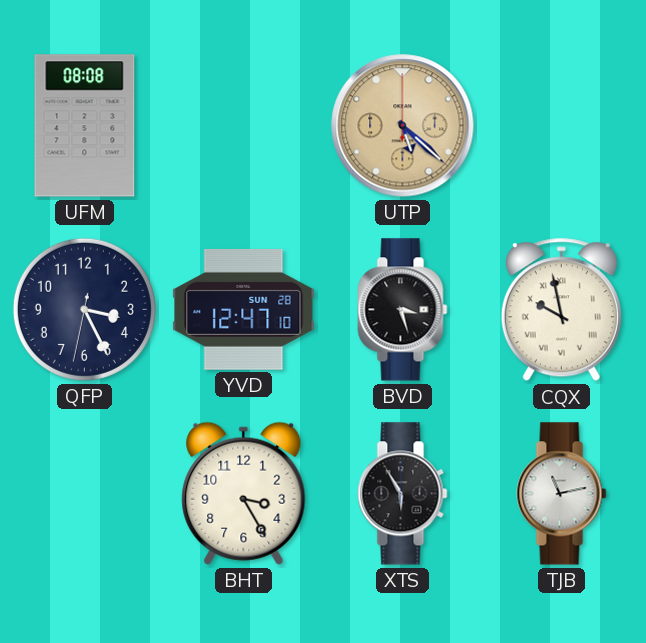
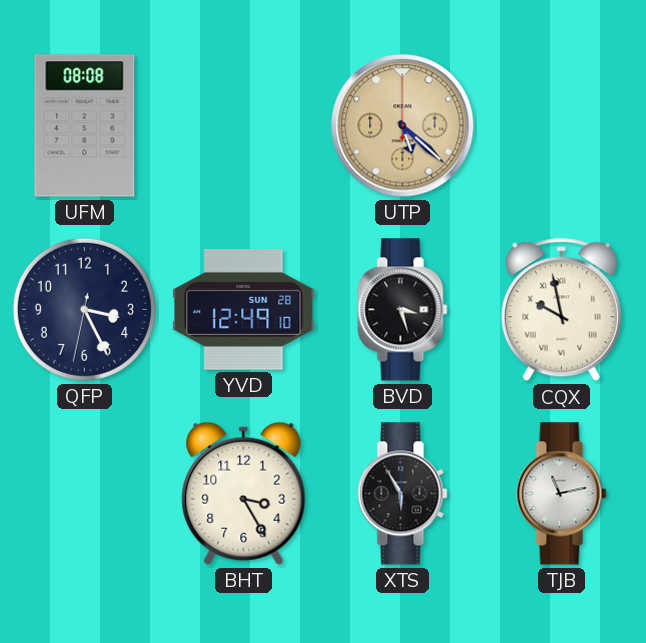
YVD: 12:47 -> 12:49
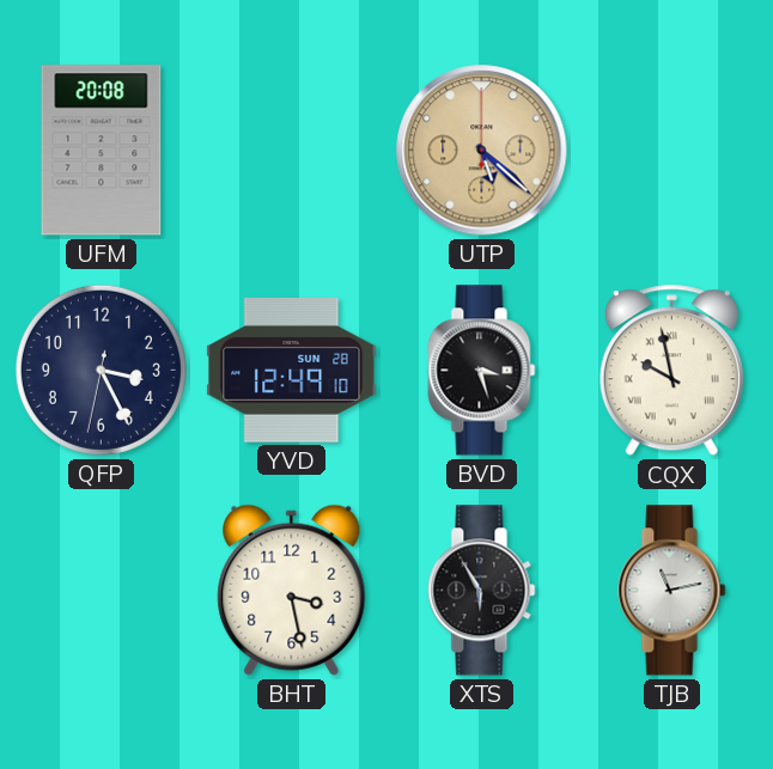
UFM: 08:08 -> 20:08
BHT: 3:25 -> 3:28
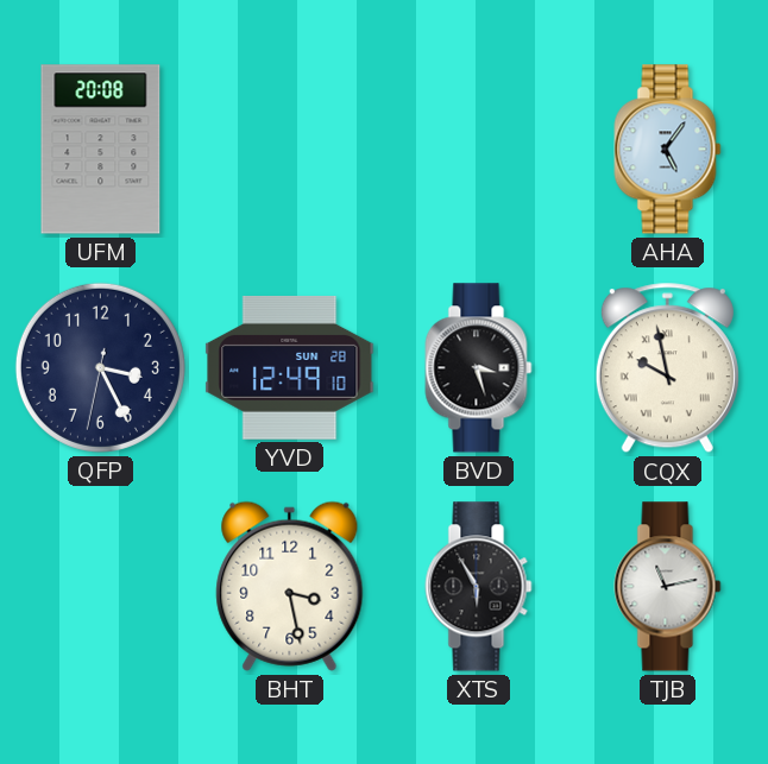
UTP: 5:22 -> none
AHA: none -> 5:06
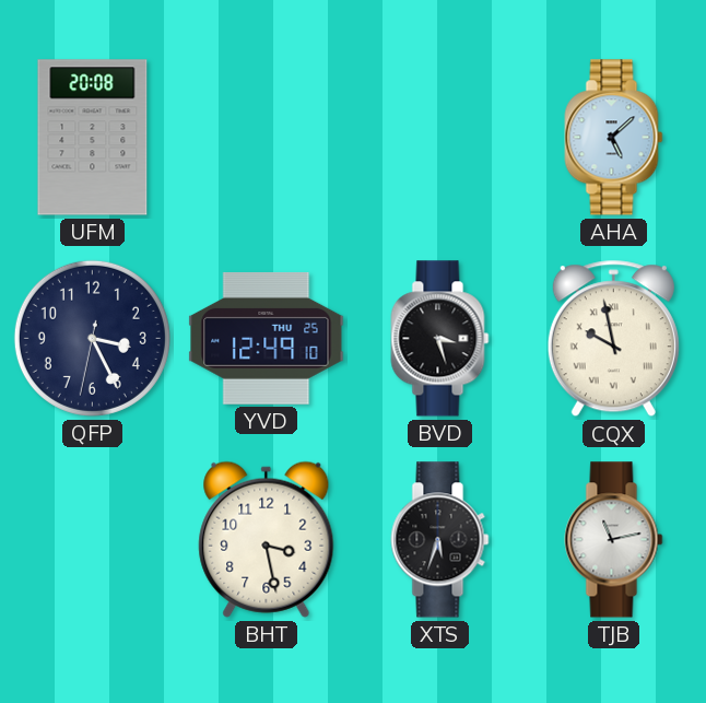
AHA: 5:06 -> 5:08
YVD date: SUN 28 -> THU 25
XTS: 5:55 -> 5:33
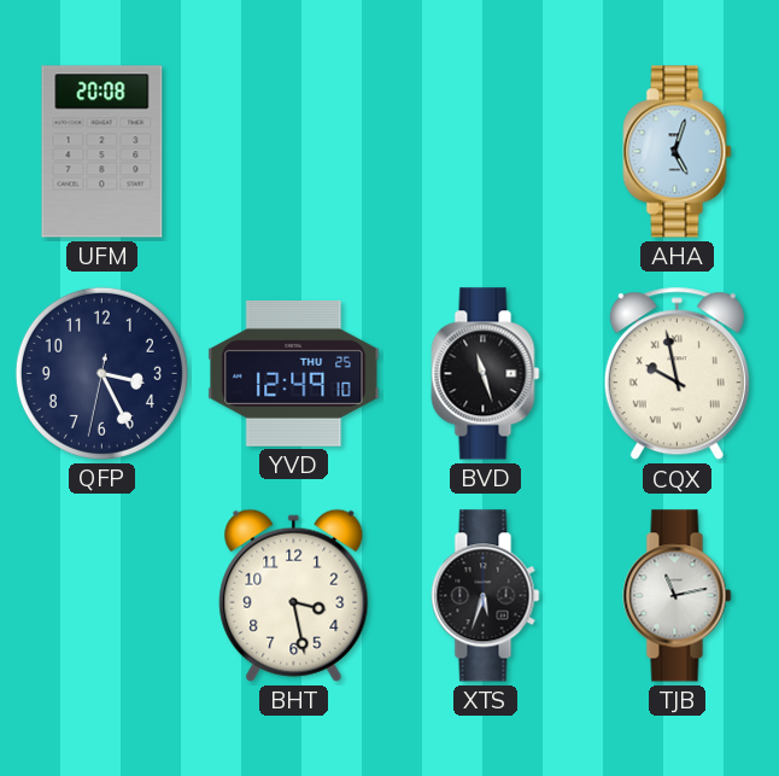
AHA: 5:08 -> 5:03
BVD: 3:27 -> 11:27
